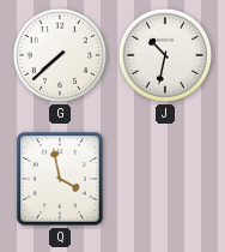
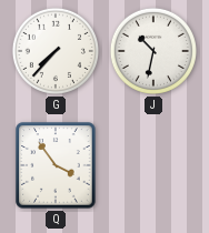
G: 7:38 -> 7:37
Q: 3:58 -> 3:54
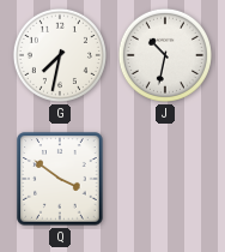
G: 7:37 -> 7:32
Q: 3:54 -> 3:51
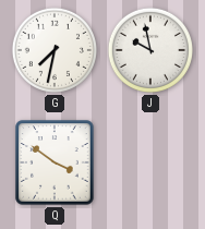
J: 10:32 -> 9:58
